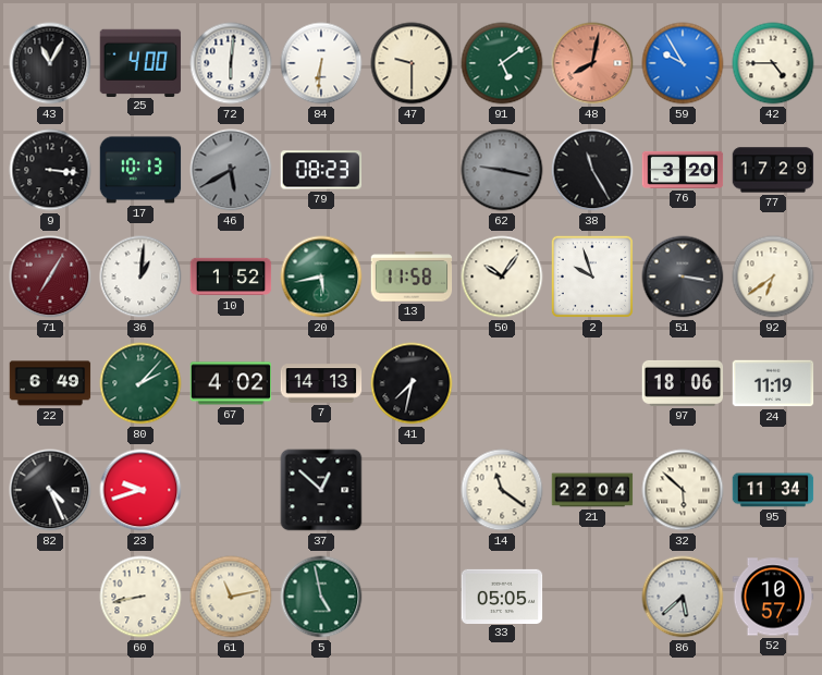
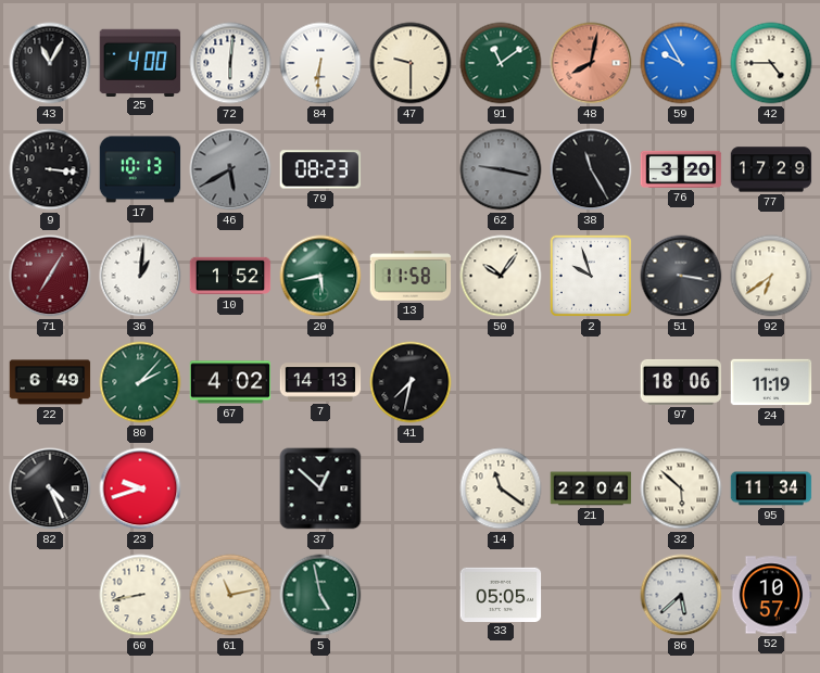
91: 5:09 -> 11:09
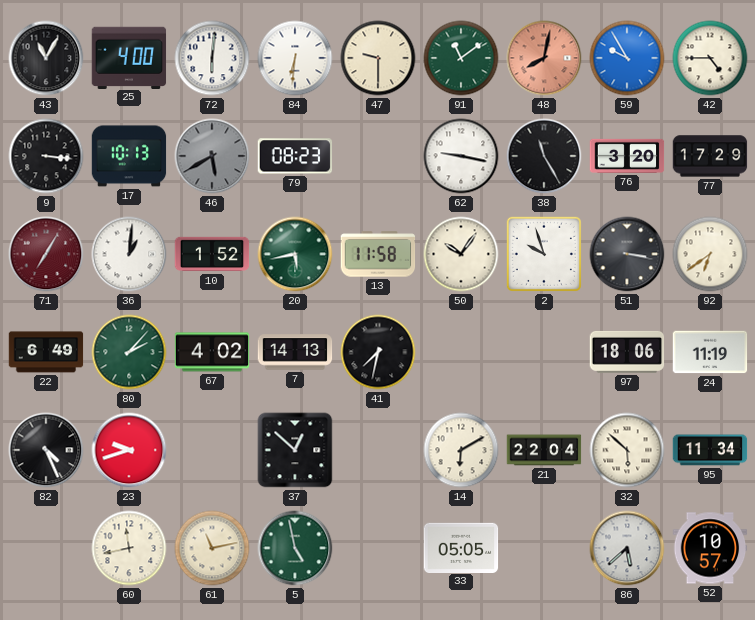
62 dial: grey -> white
14: 11:21 -> 6:10
60: 8:43 -> 11:43
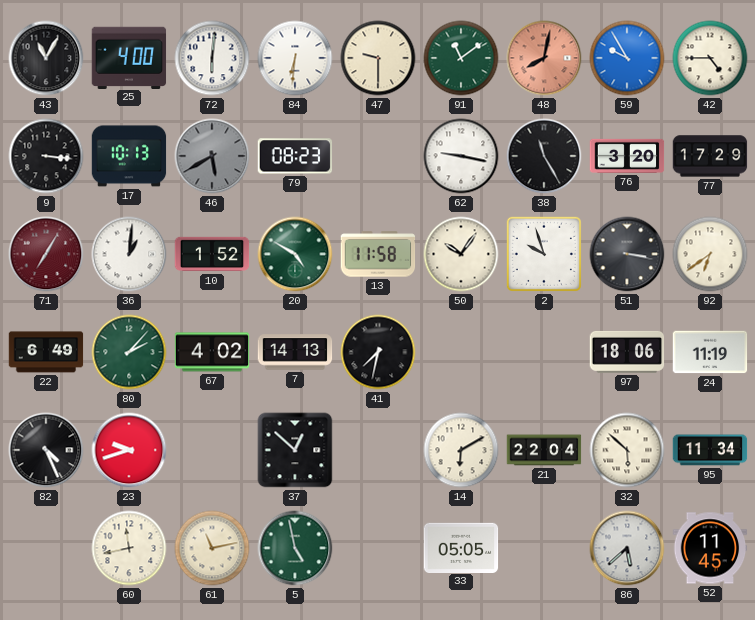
20: 5:43 -> 4:50
52: 10:57 -> 11:45
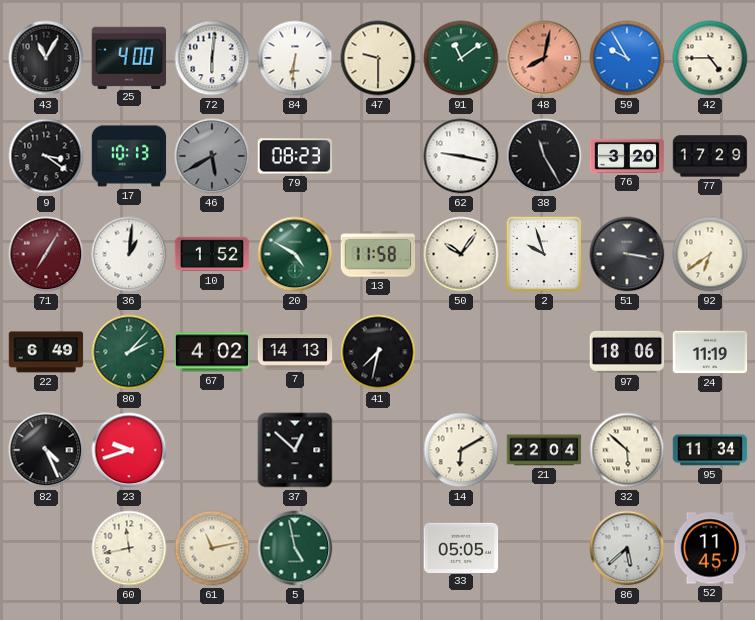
9: 3:16 -> 3:21
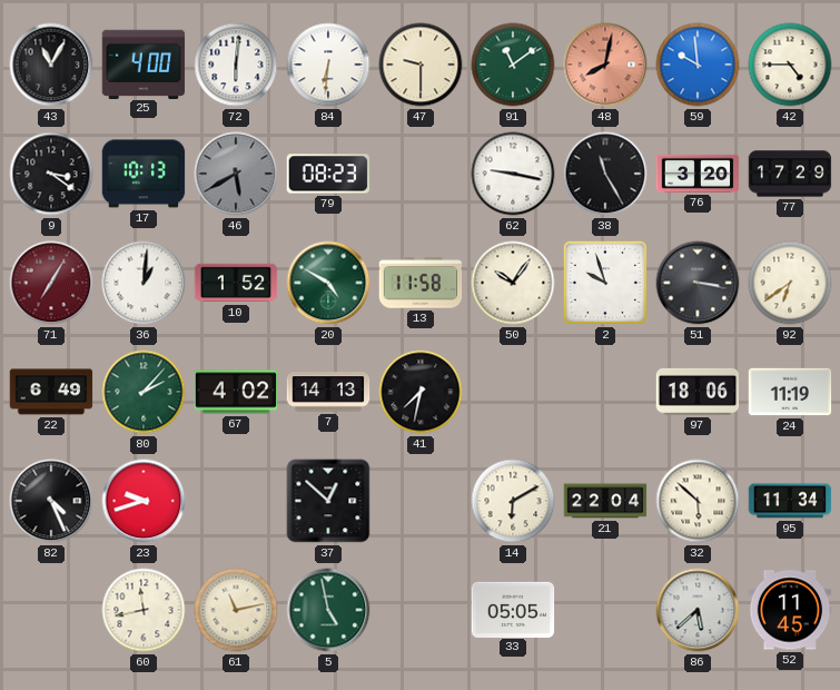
59: 9:55 -> 9:59
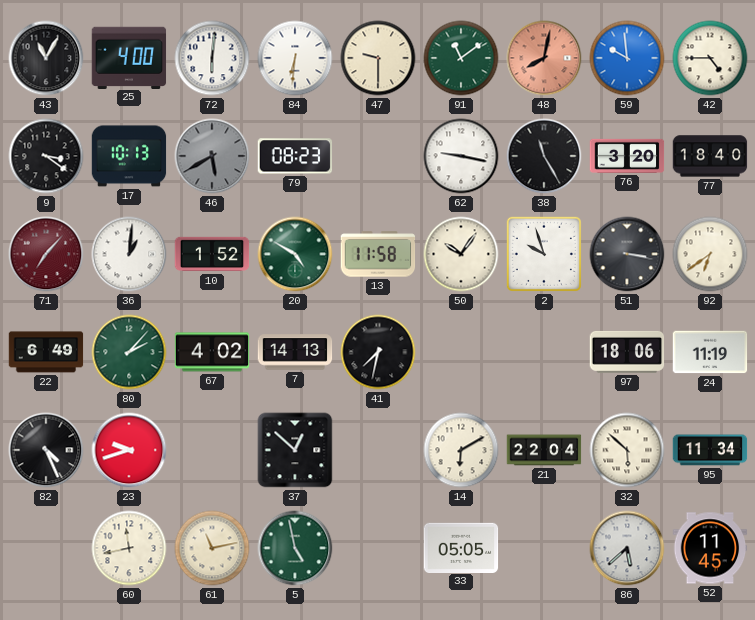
77: 17:29 -> 18:40
71: 7:05 -> 7:07
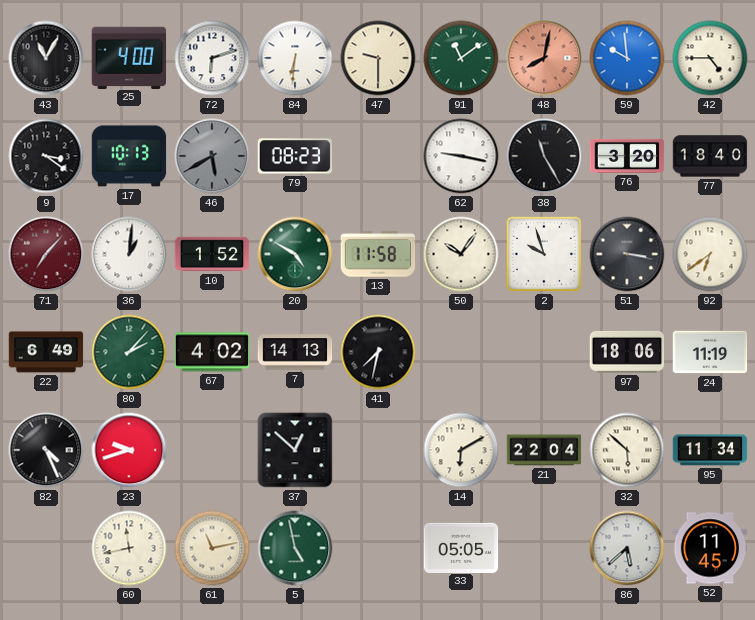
72: 6:01 -> 6:12
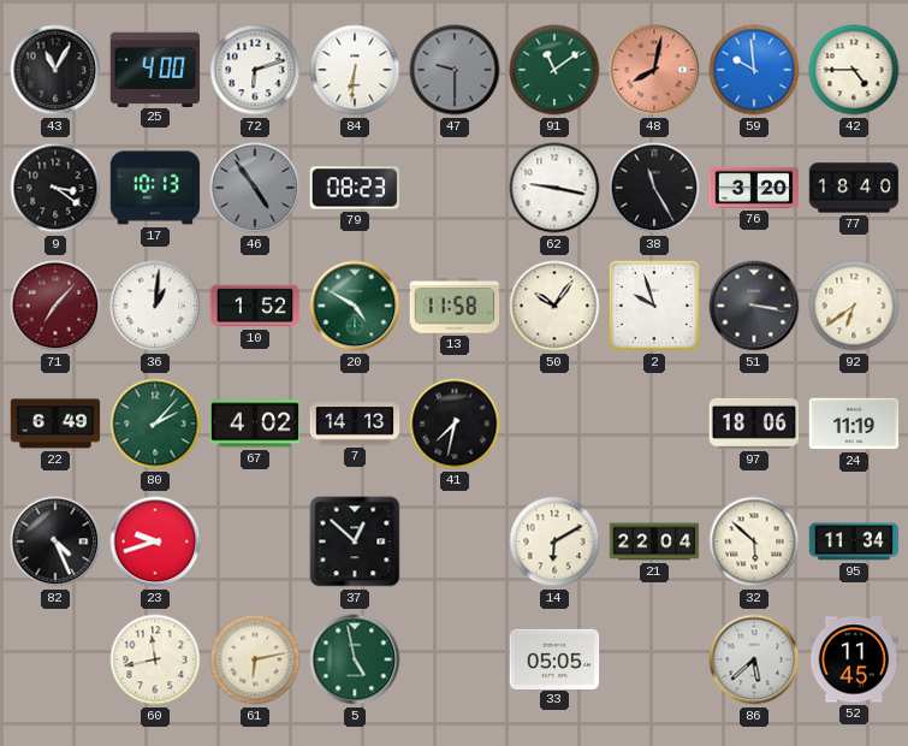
47 dial: cream -> grey
46: 5:40 -> 4:54
61: 11:13 -> 6:13
